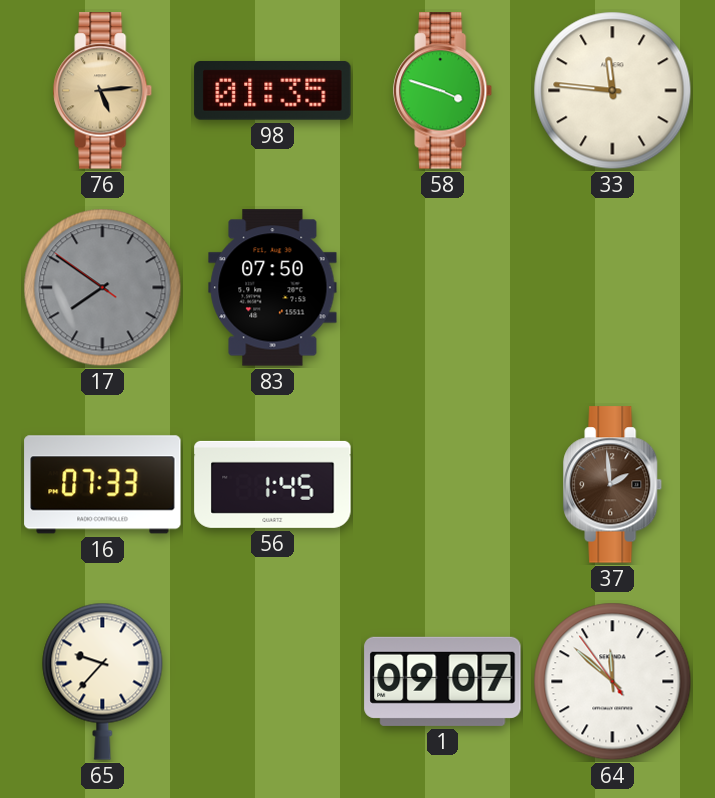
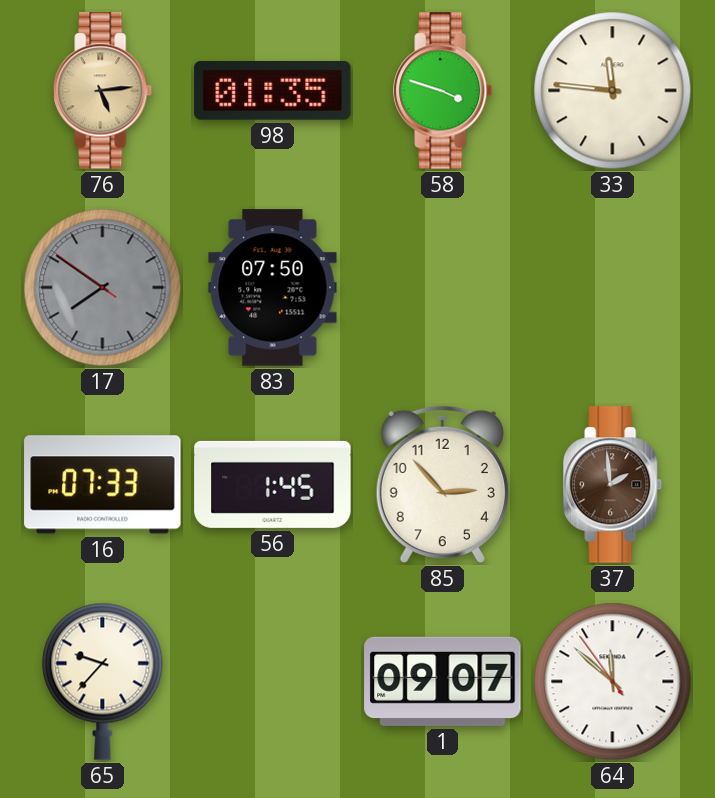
85: none -> 2:53
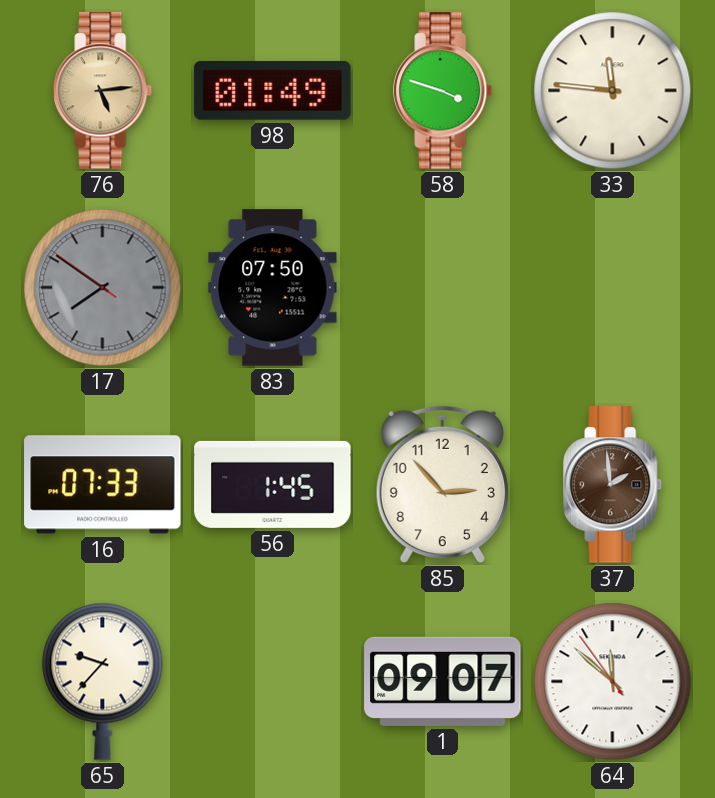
98: 01:35 -> 01:49
